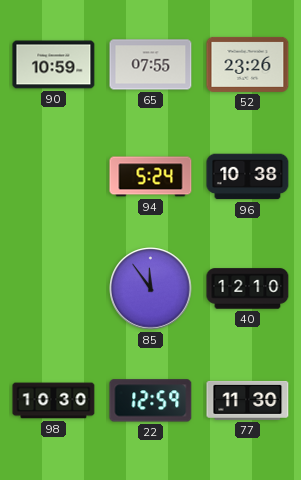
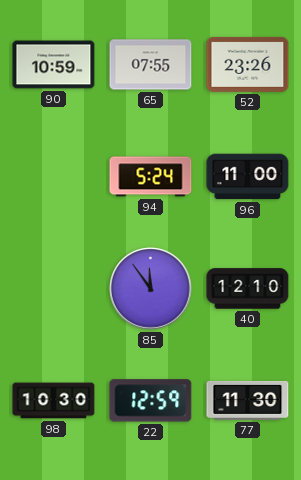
96: 10:38 -> 11:00
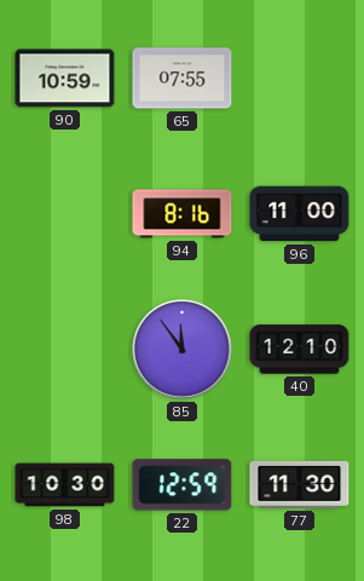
52: 23:26 -> none
94: 5:24 -> 8:16
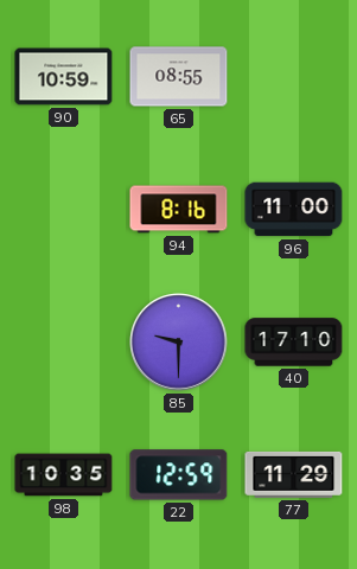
65: 07:55 -> 08:55
85: 11:54 -> 9:30
40: 12:10 -> 17:10
98: 10:30 -> 10:35
77: 11:30 -> 11:29
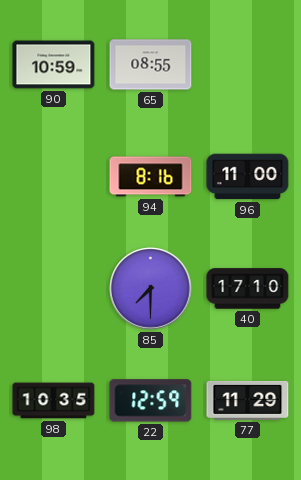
85: 9:30 -> 7:30
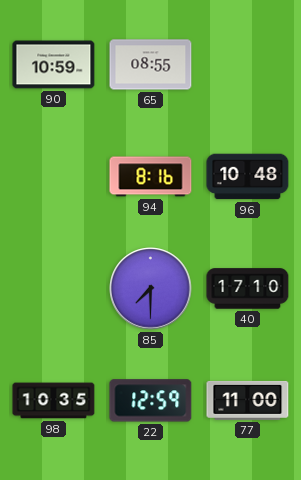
96: 11:00 -> 10:48
77: 11:29 -> 11:00
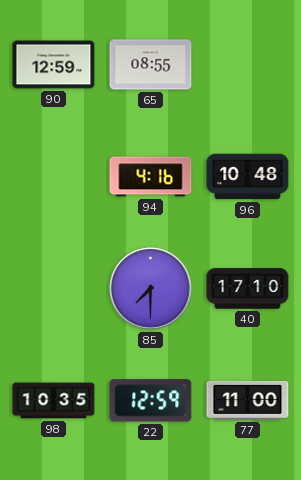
90: 10:59 -> 12:59
94: 8:16 -> 4:16
